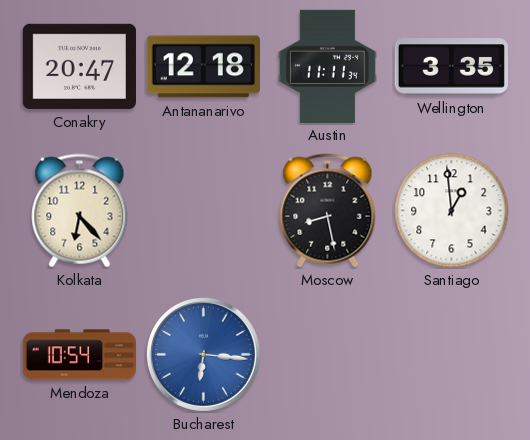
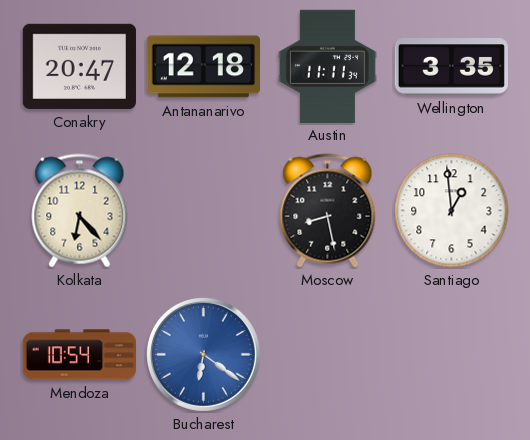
Bucharest: 6:16 -> 6:21
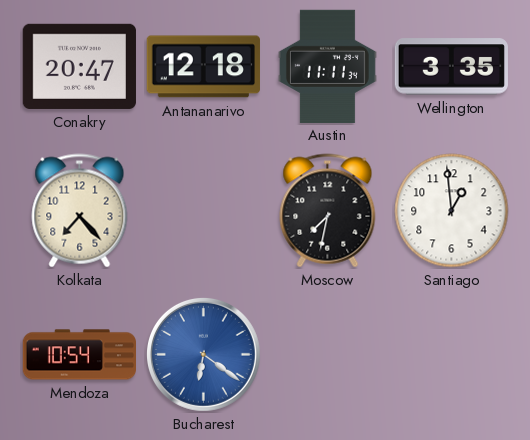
Kolkata: 6:23 -> 7:23
Moscow: 8:28 -> 7:32
